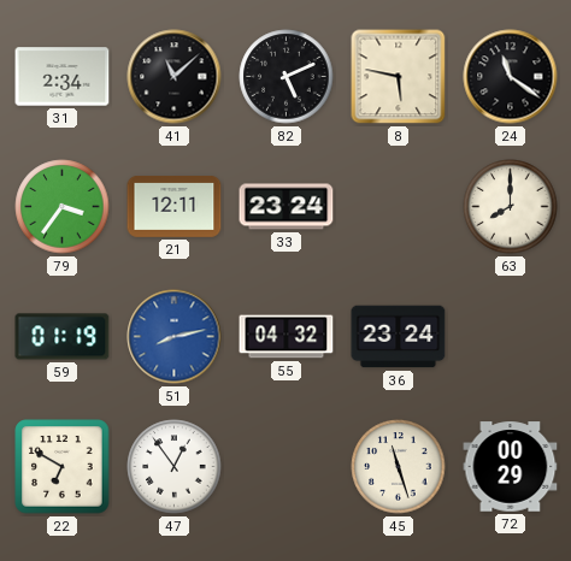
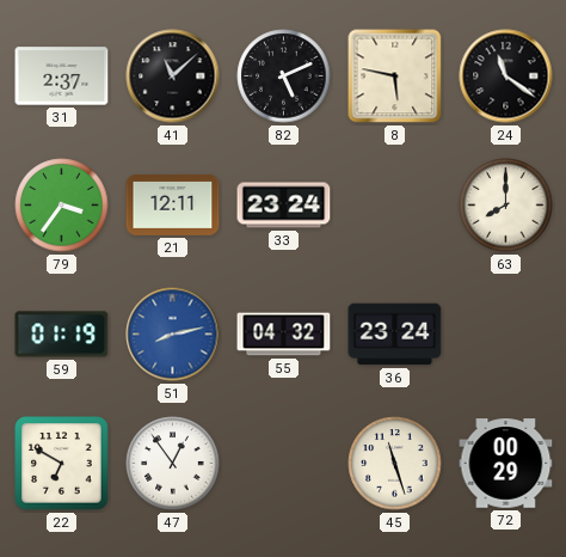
31: 2:34 -> 2:37
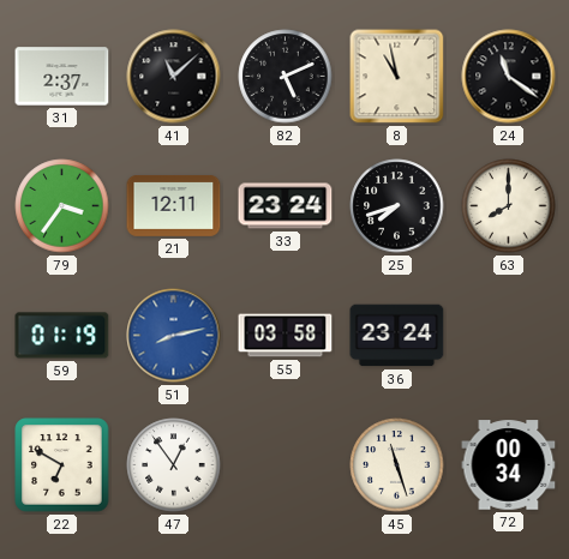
8: 5:47 -> 10:58
25: none -> 7:42
55: 04:32 -> 03:58
72: 00:29 -> 00:34
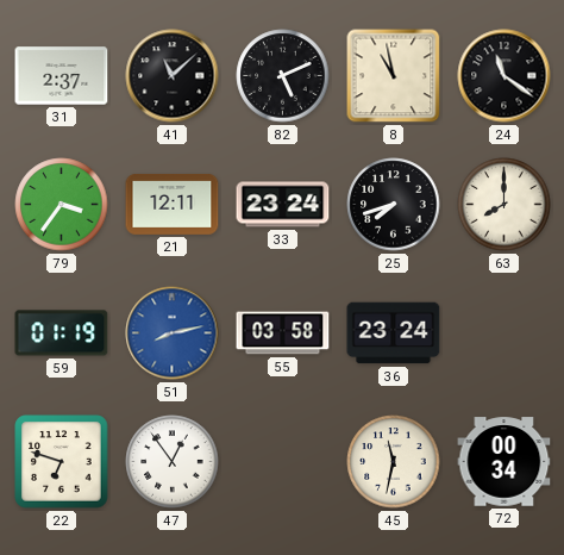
22: 6:50 -> 6:48
45: 11:27 -> 11:32
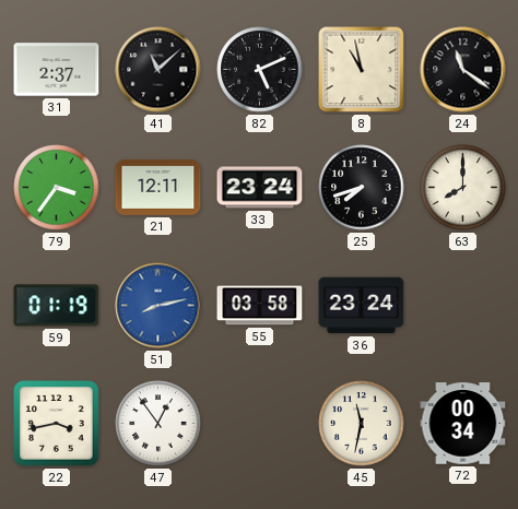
22: 6:48 -> 3:43
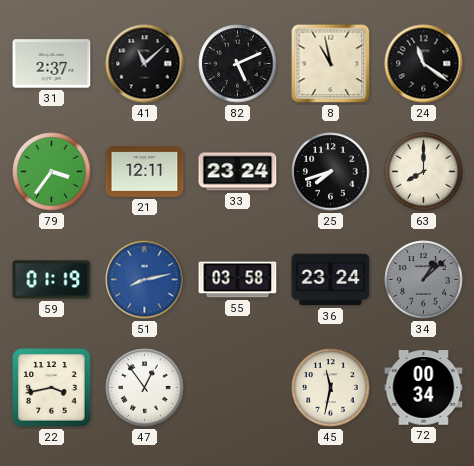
34: none -> 1:08
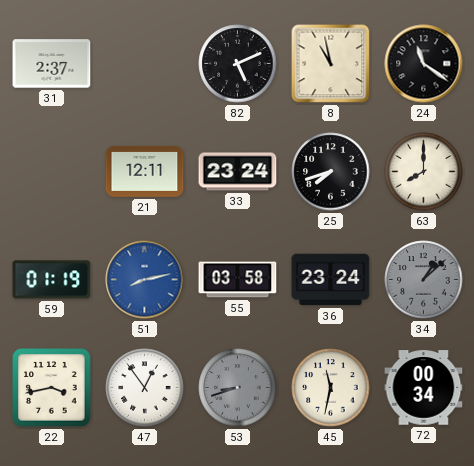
41: 11:08 -> none
79: 3:36 -> none
53: none -> 8:42
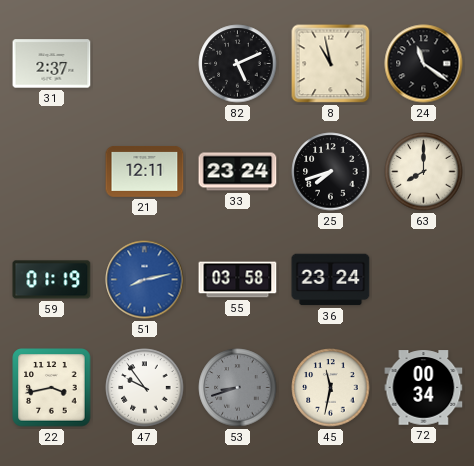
34: 1:08 -> none
47: 12:54 -> 9:54
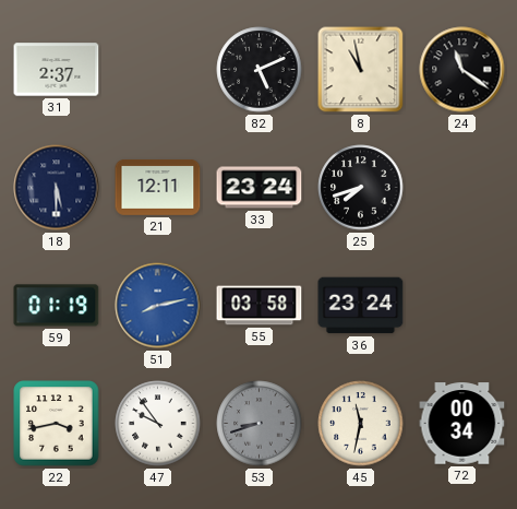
18: none -> 5:30
63: 8:00 -> none
